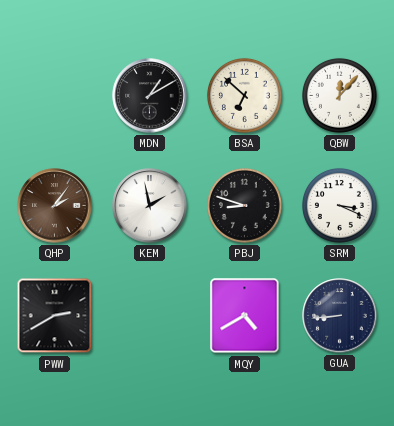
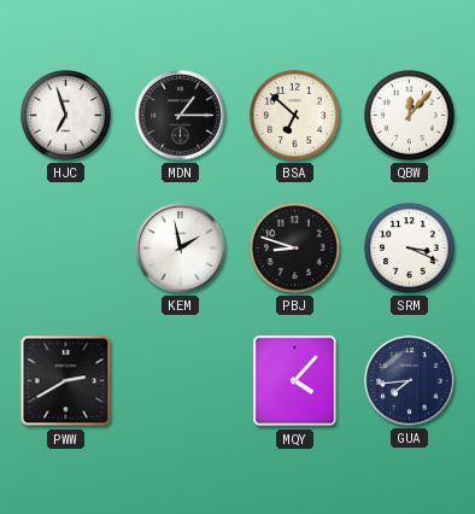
HJC: none -> 6:57
MDN: 1:10 -> 1:15
QHP: 2:06 -> none
MQY: 4:40 -> 4:07
GUA: 8:44 -> 7:44
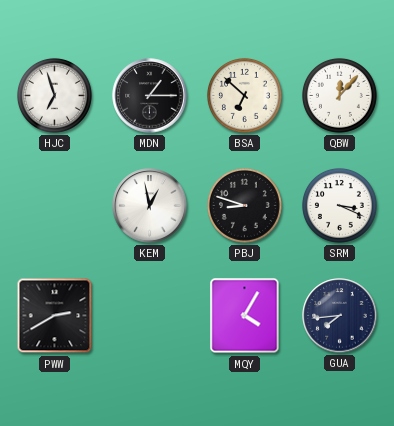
KEM: 1:58 -> 12:58
MQY: 4:07 -> 4:05
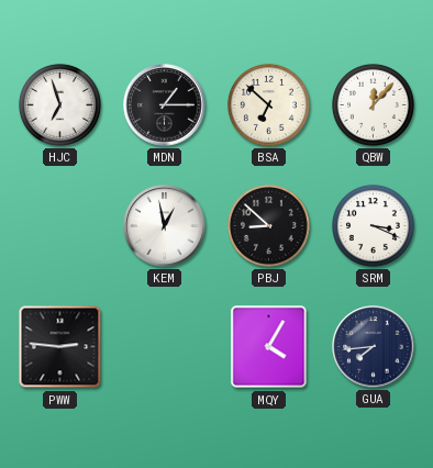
PBJ: 8:48 -> 8:52
PWW: 2:40 -> 2:46
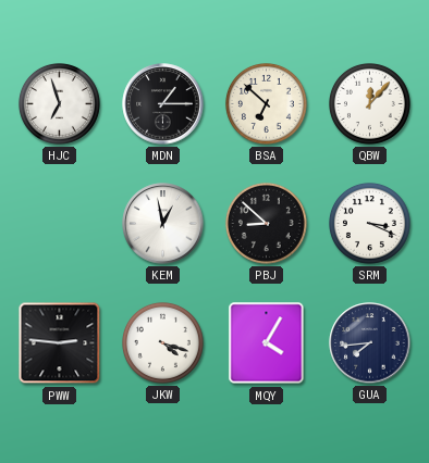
JKW: none -> 4:18
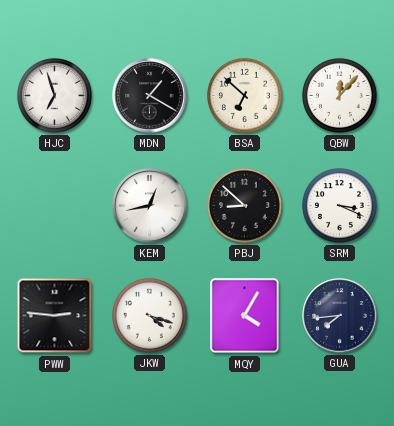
MDN: 1:15 -> 1:20
KEM: 12:58 -> 12:43
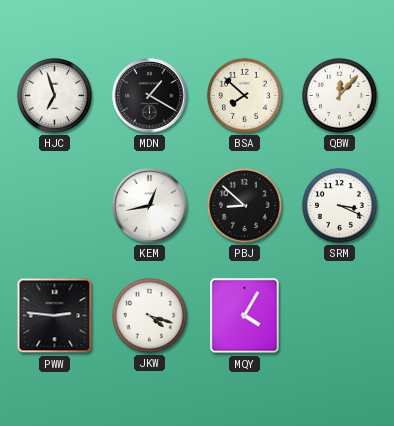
BSA: 6:52 -> 7:52
GUA: 7:44 -> none
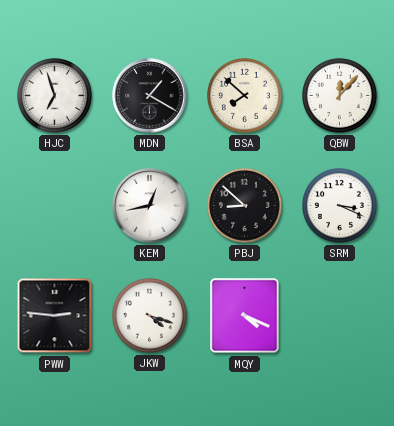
MQY: 4:05 -> 4:19
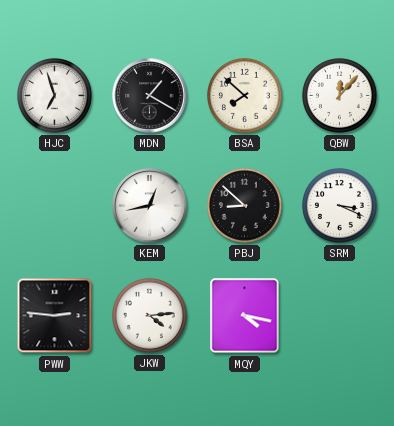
JKW: 4:18 -> 4:14
MQY: 4:19 -> 4:17
